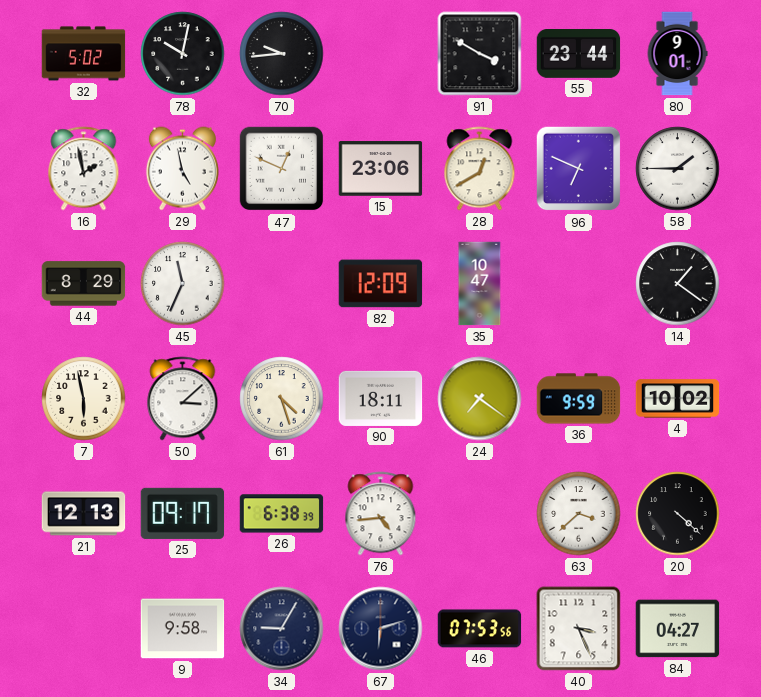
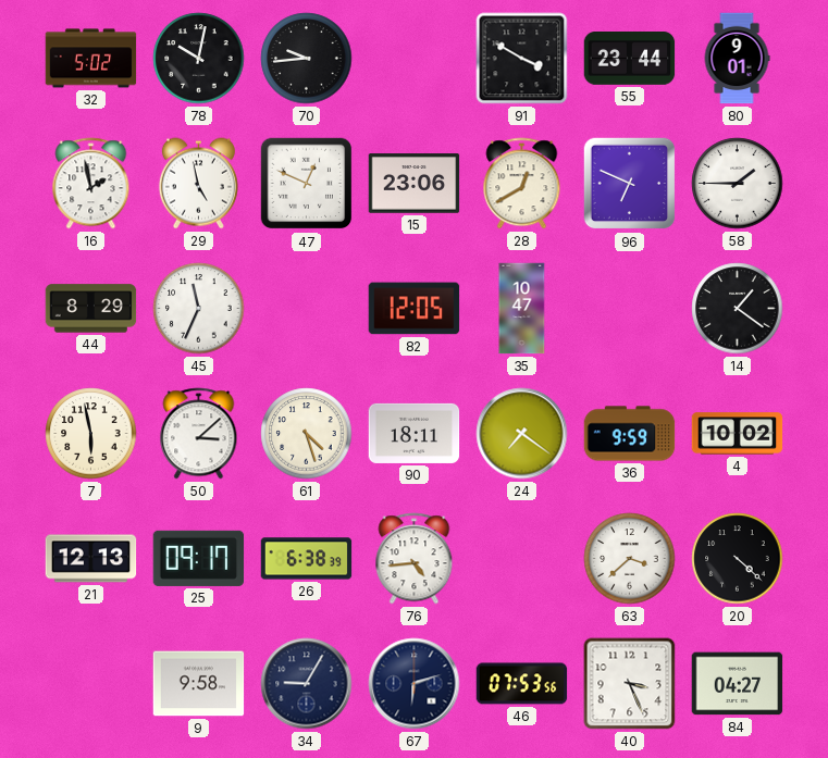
82: 12:09 -> 12:05
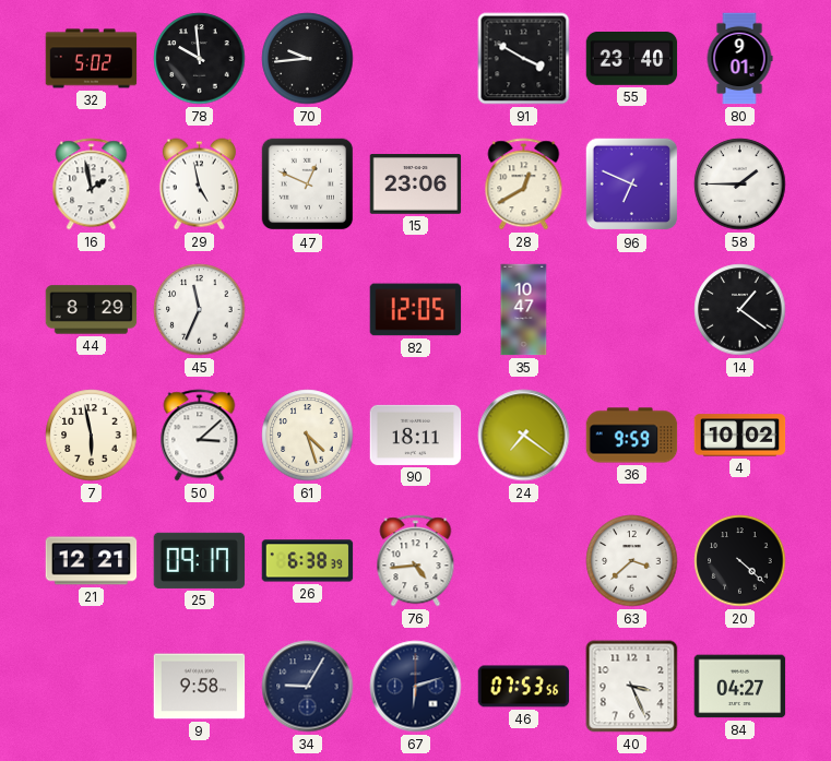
78: 10:02 -> 9:59
55: 23:44 -> 23:40
21: 12:13 -> 12:21
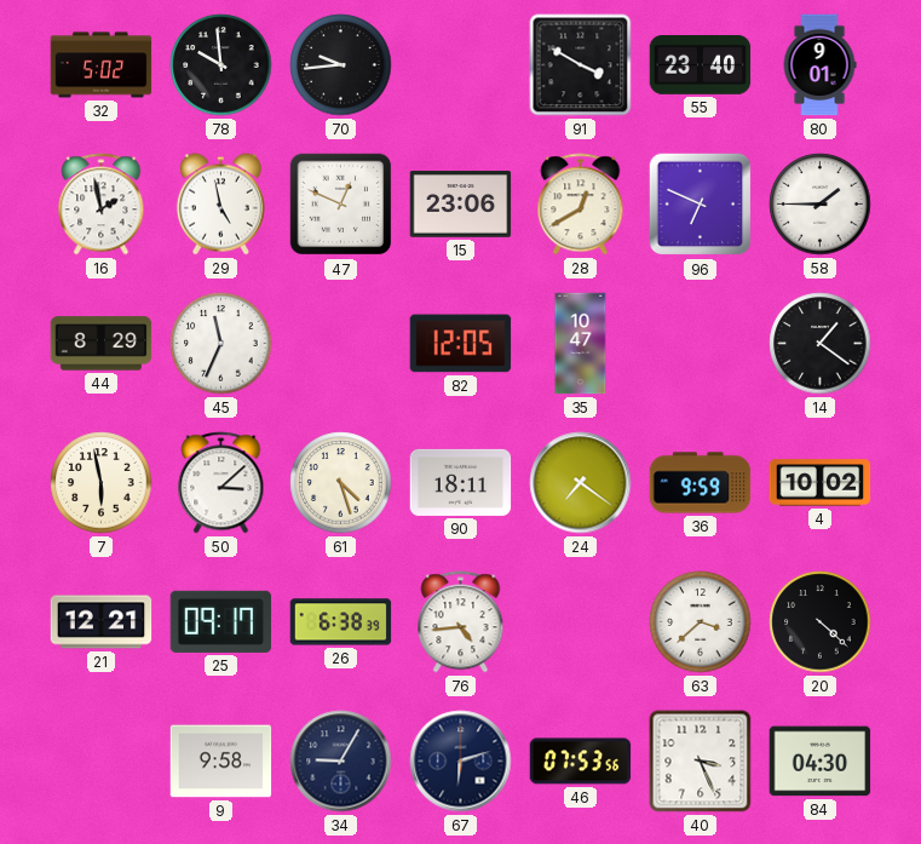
84: 04:27 -> 04:30
